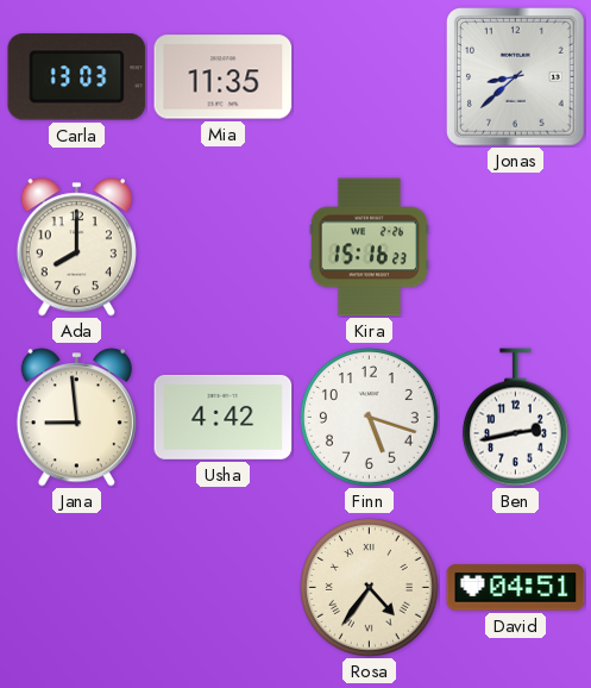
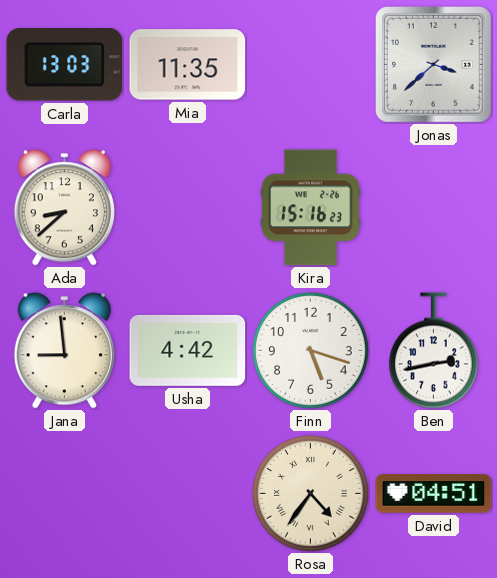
Jonas: 8:38 -> 3:38
Ada: 8:00 -> 8:38
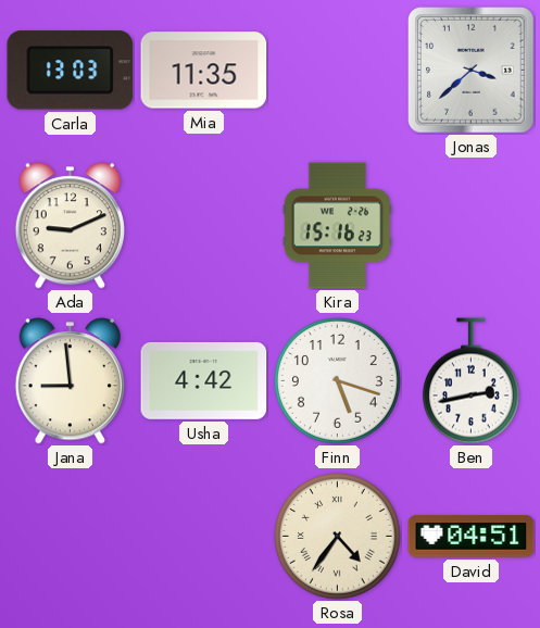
Ada: 8:38 -> 9:11
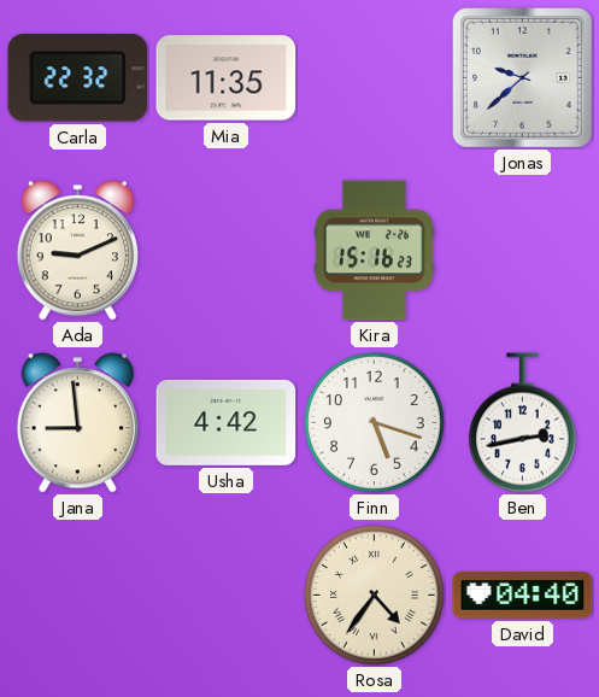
Carla: 13:03 -> 22:32
Jonas: 3:38 -> 9:38
David: 04:51 -> 04:40
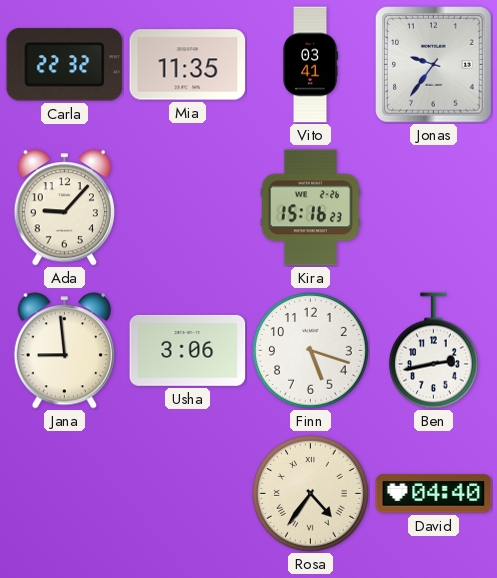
Vito: none -> 03:41
Jonas: 9:38 -> 9:36
Ada: 9:11 -> 9:07
Usha: 4:42 -> 3:06
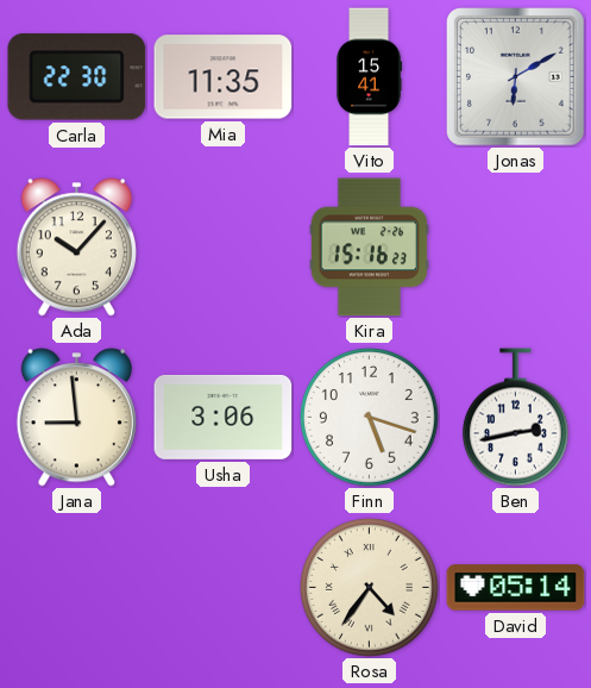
Carla: 22:32 -> 22:30
Vito: 03:41 -> 15:41
Jonas: 9:36 -> 6:10
Ada: 9:07 -> 10:07
David: 04:40 -> 05:14
